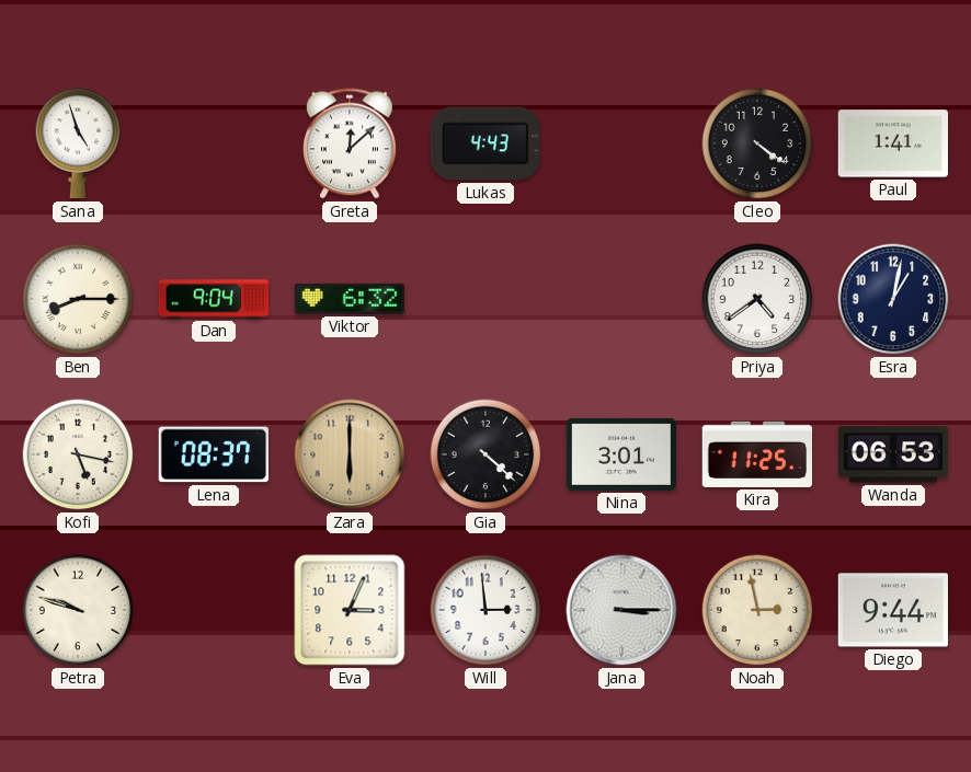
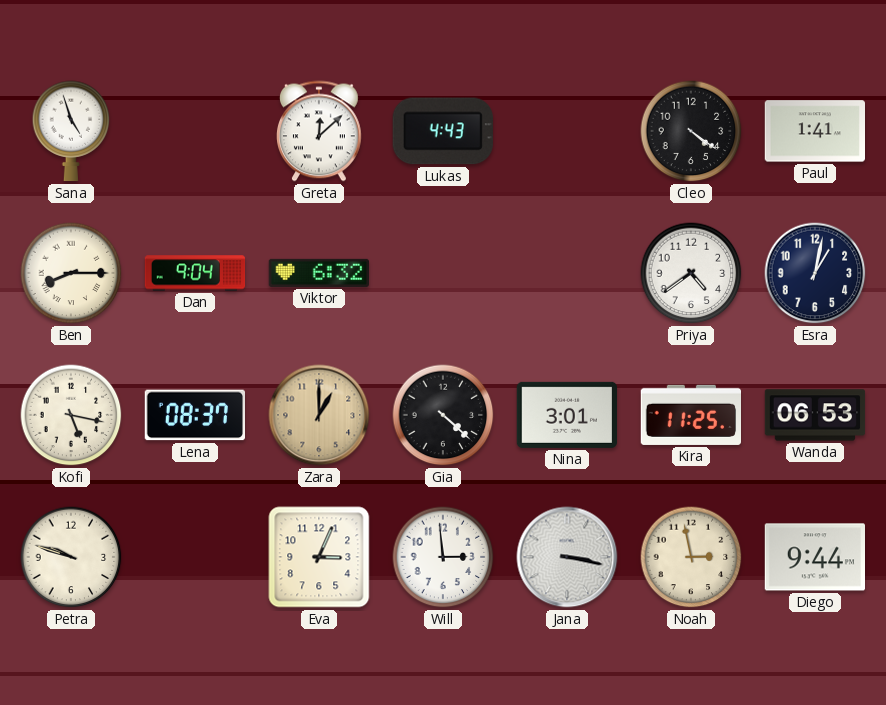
Zara: 6:00 -> 1:00
Jana: 3:15 -> 3:17
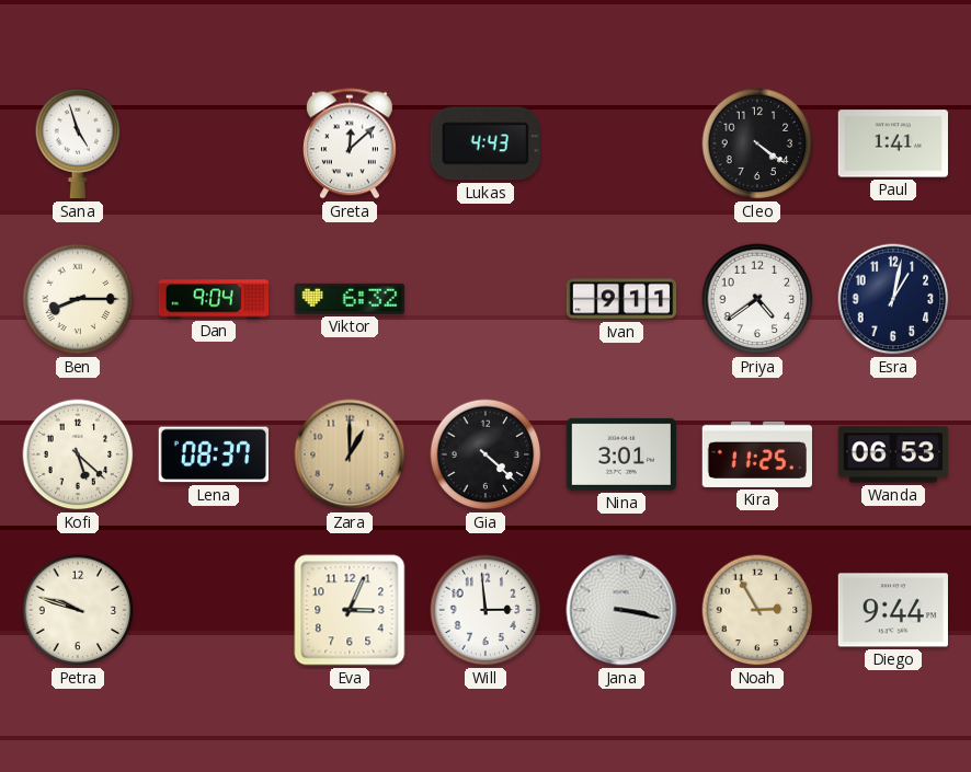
Ivan: none -> 9:11
Kofi: 5:17 -> 5:22
Noah: 2:58 -> 2:55
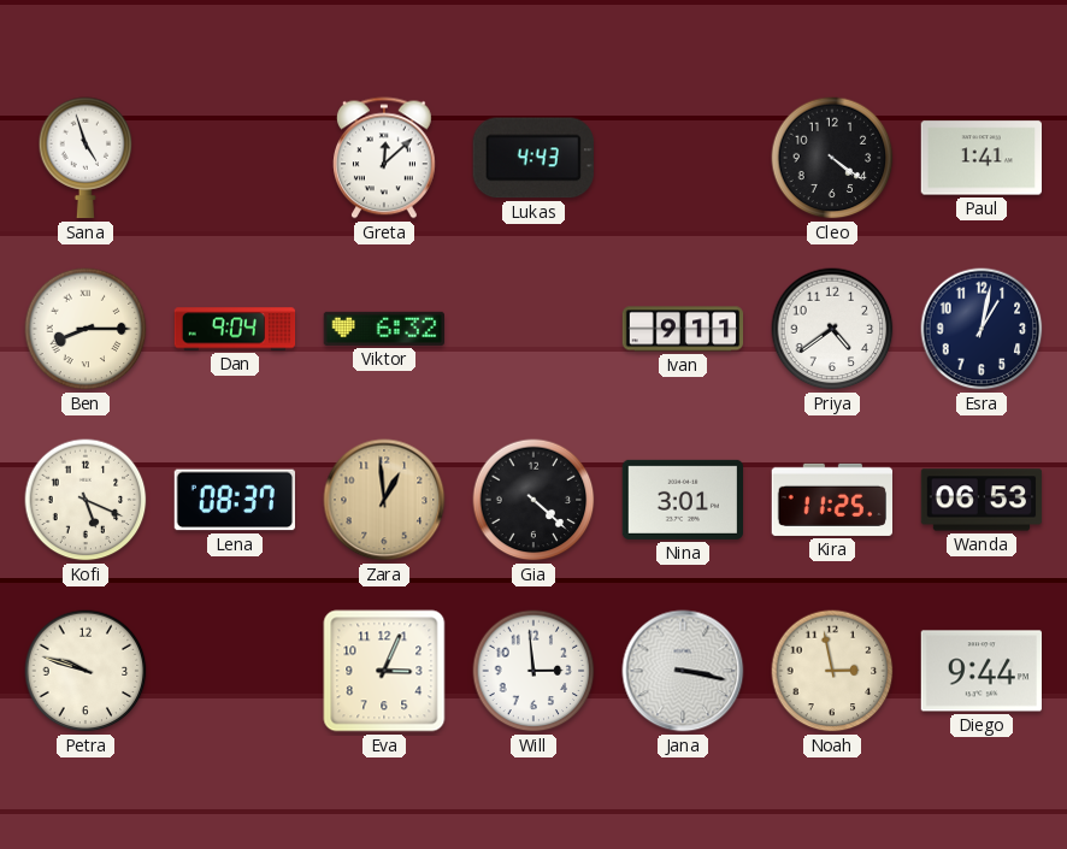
Kofi: 5:22 -> 5:19
Zara: 1:00 -> 12:59
Noah: 2:55 -> 2:58
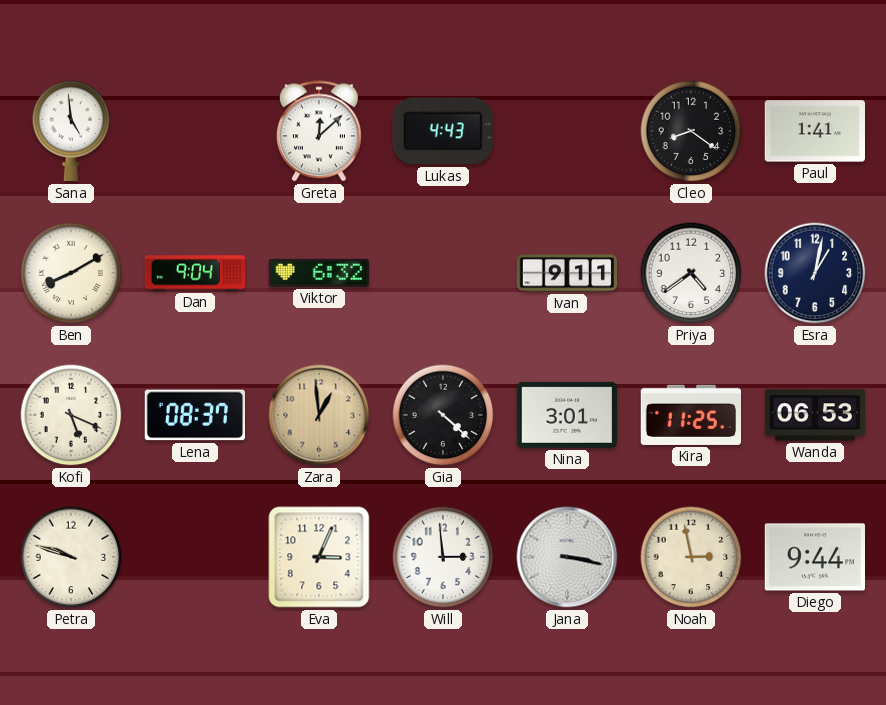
Sana: 4:57 -> 4:59
Cleo: 4:21 -> 8:21
Ben: 8:15 -> 8:10
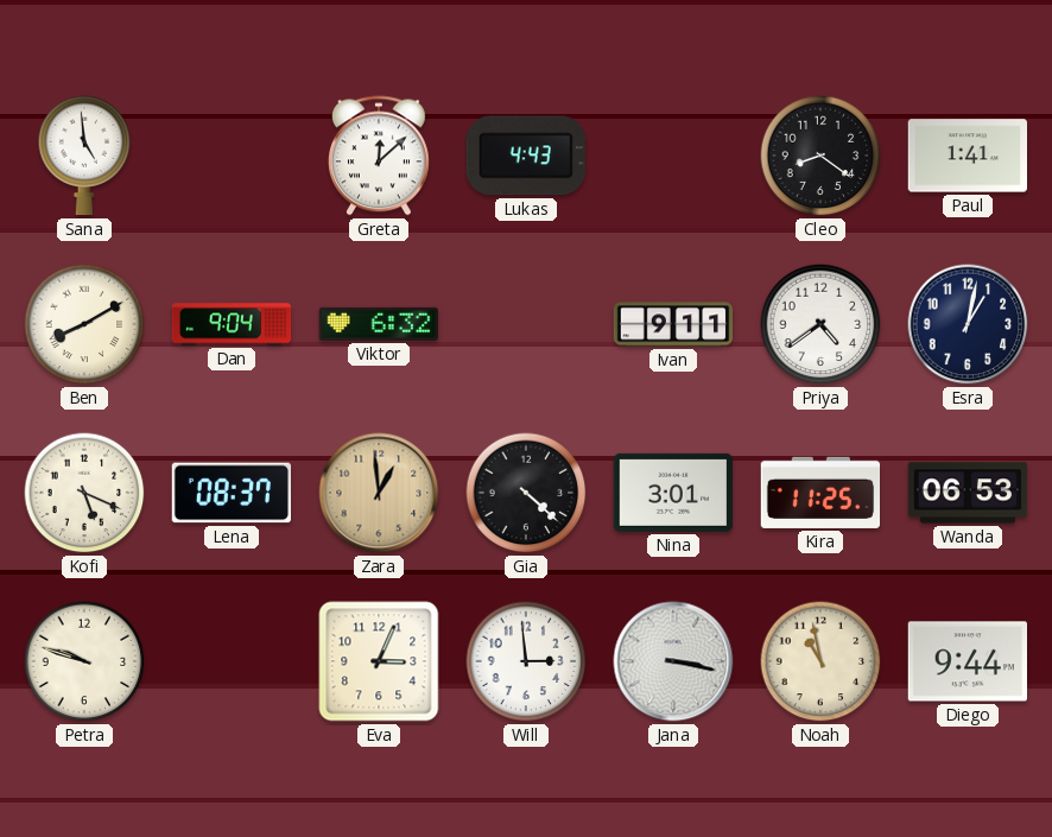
Noah: 2:58 -> 10:58
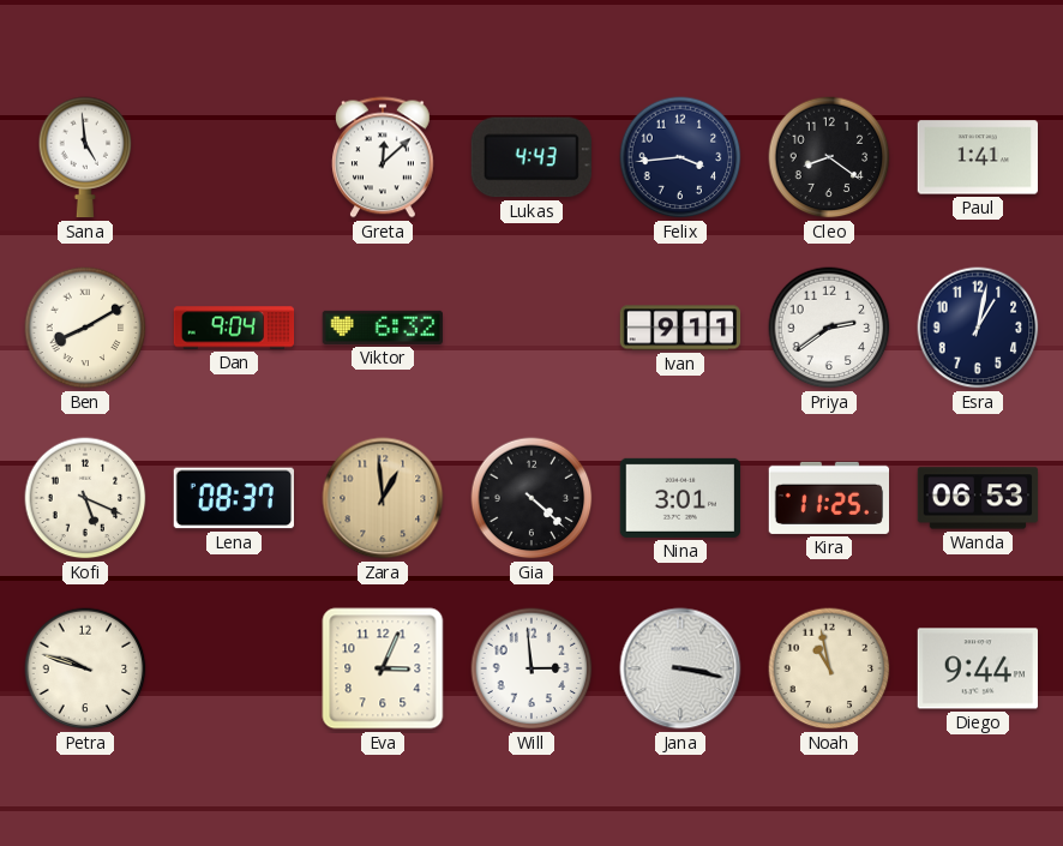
Felix: none -> 3:44
Priya: 4:39 -> 2:39
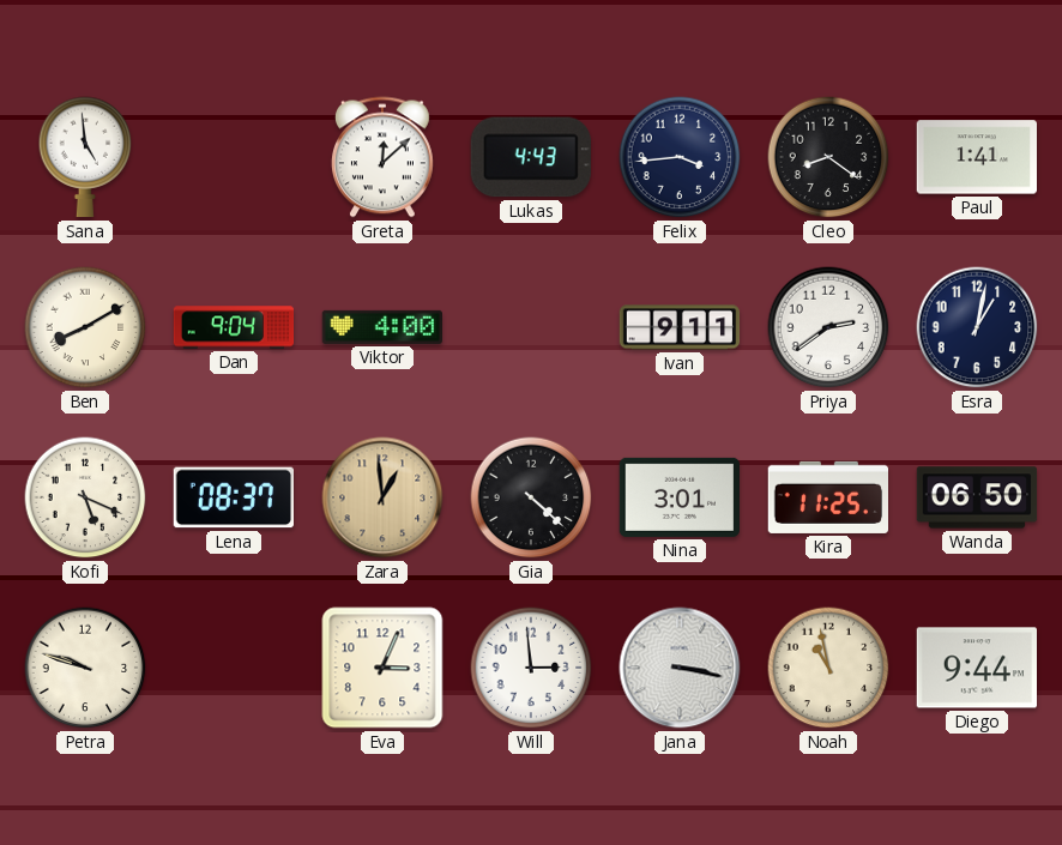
Viktor: 6:32 -> 4:00
Wanda: 06:53 -> 06:50
